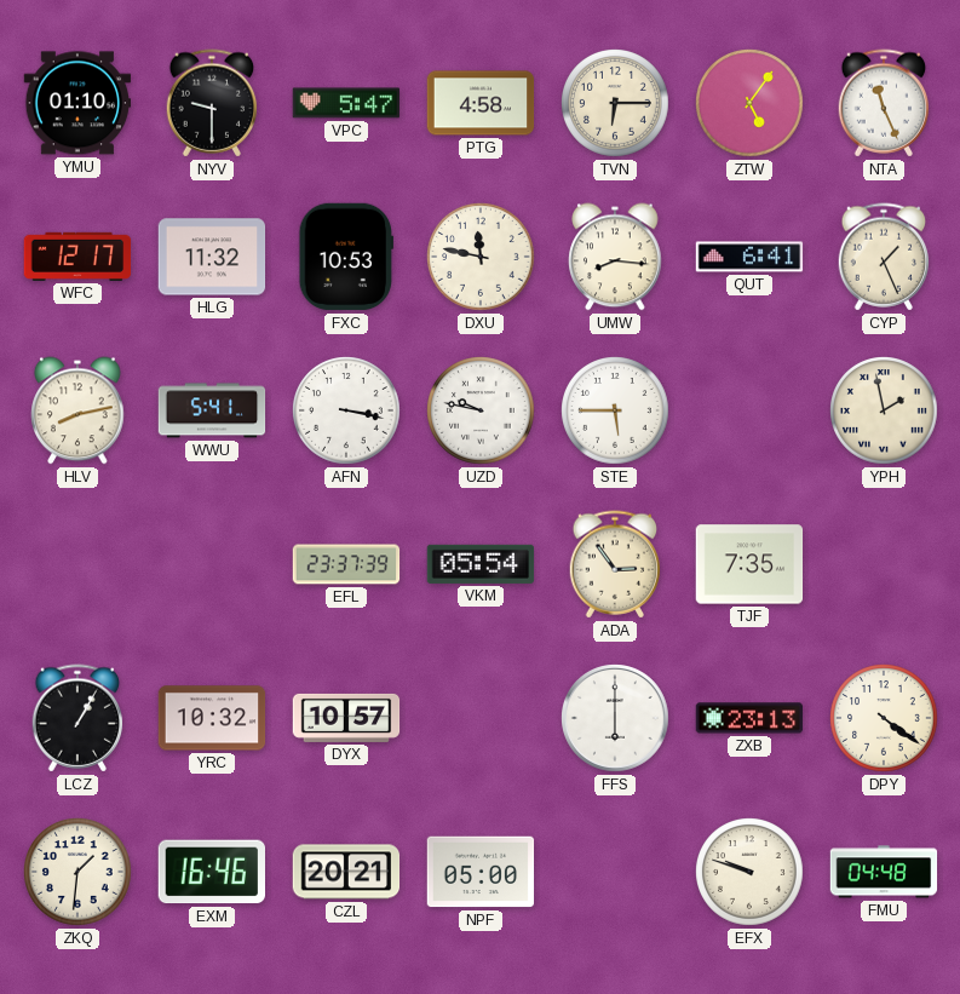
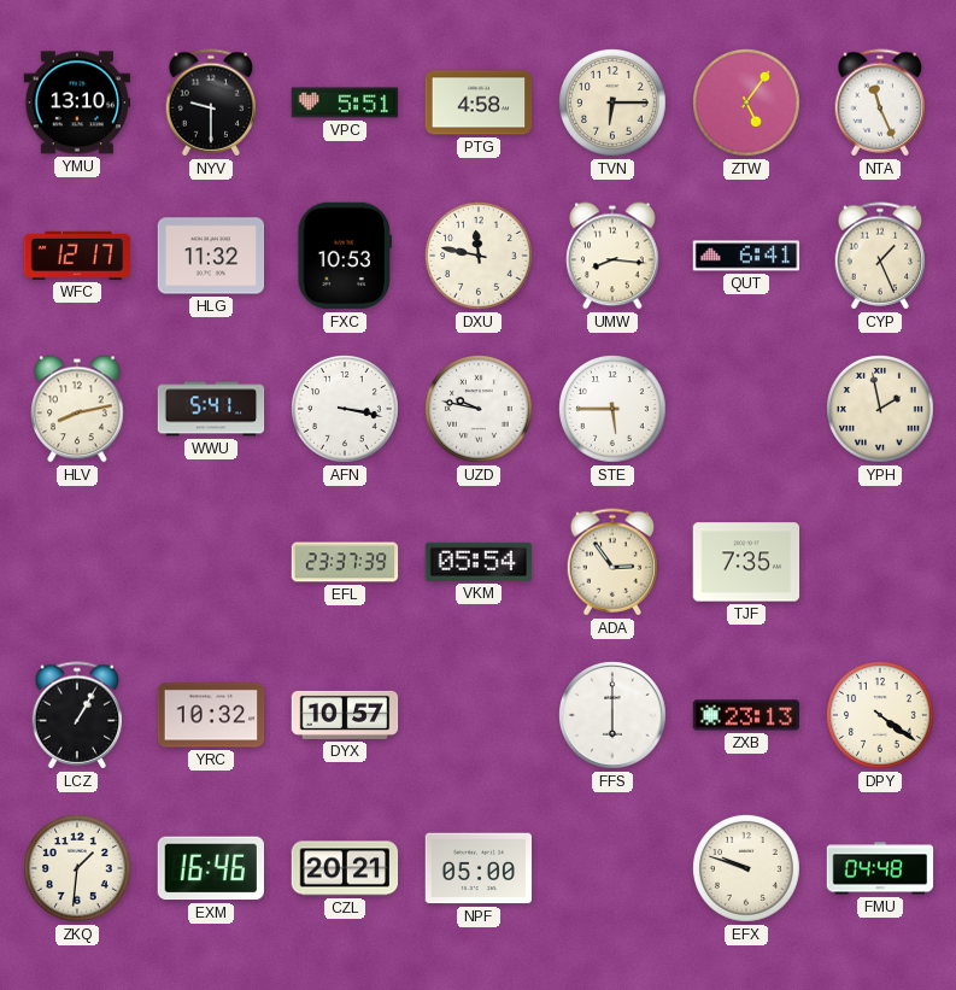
YMU: 01:10 -> 13:10
VPC: 5:47 -> 5:51
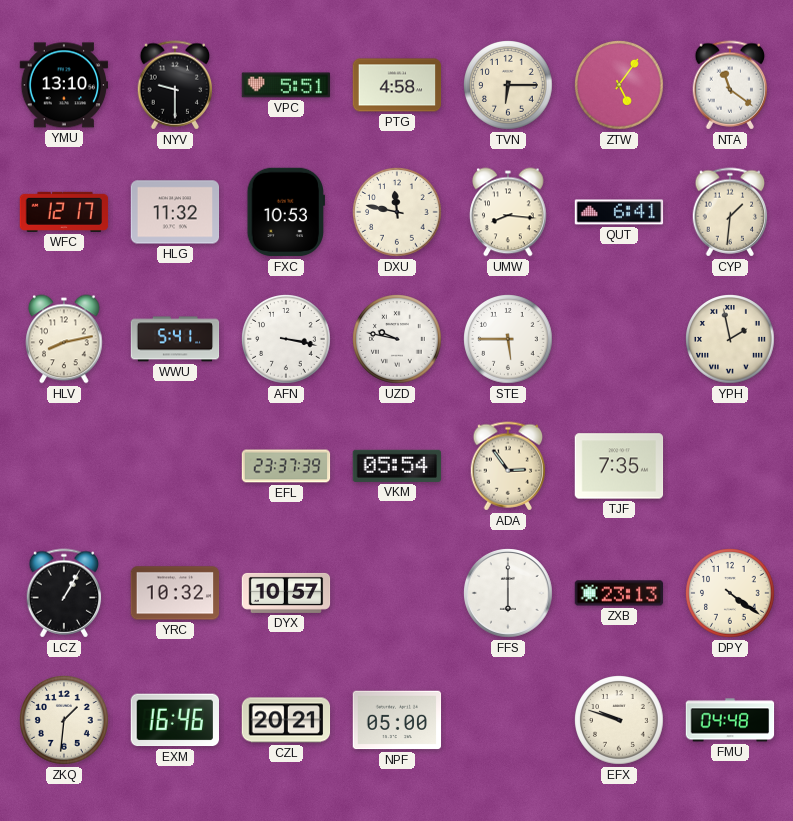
NTA: 11:26 -> 11:21
CYP: 1:26 -> 1:31
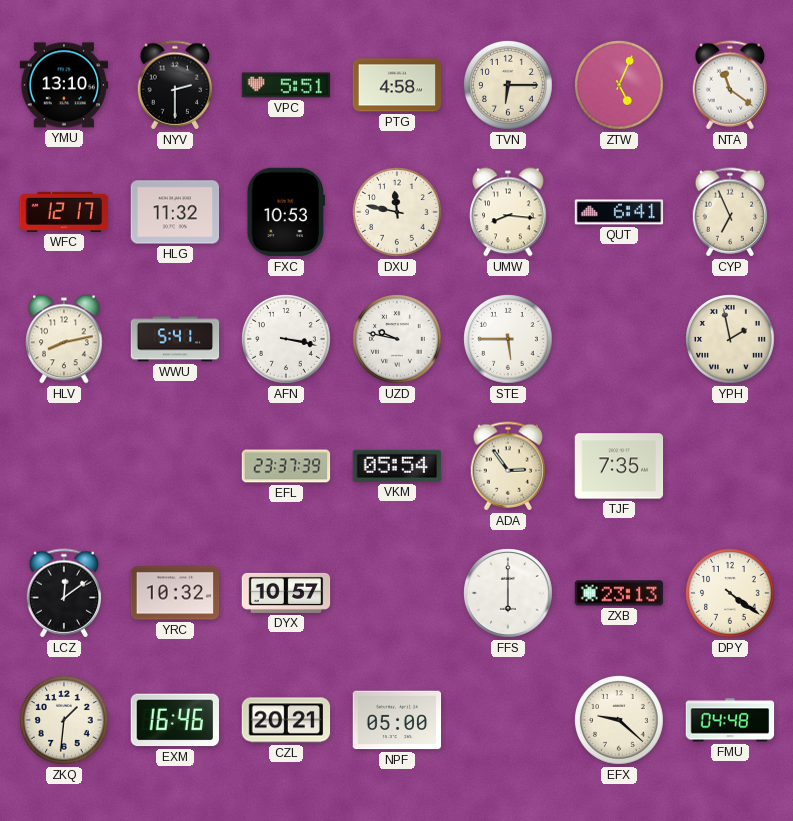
NYV: 9:30 -> 2:30
ZTW: 5:06 -> 5:04
CYP: 1:31 -> 6:56
LCZ: 1:05 -> 12:09
EFX: 9:48 -> 9:22
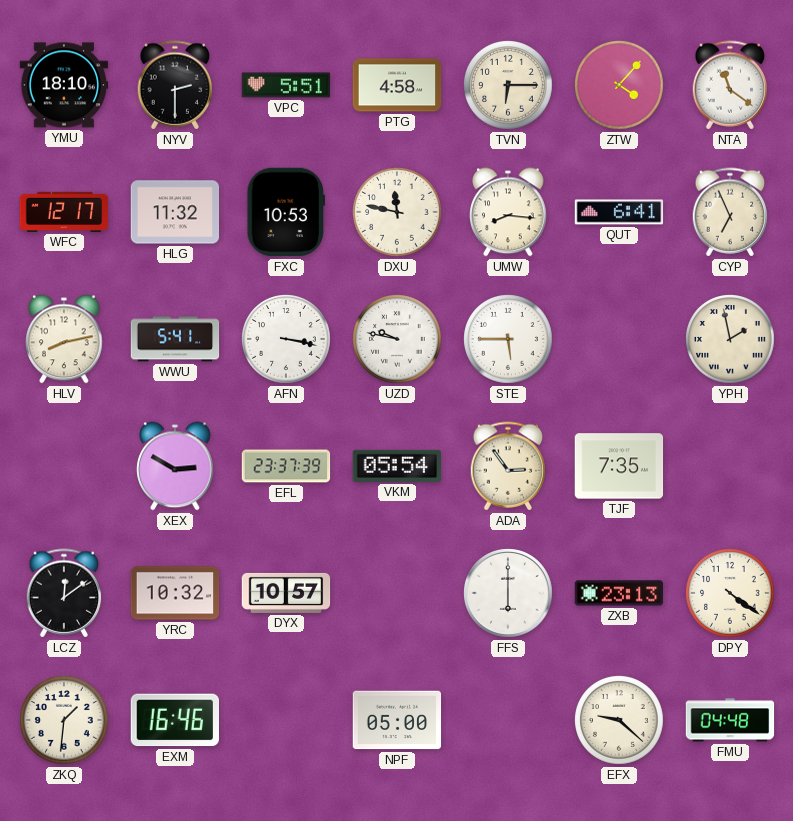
YMU: 13:10 -> 18:10
ZTW: 5:04 -> 4:07
XEX: none -> 2:50
CZL: 20:21 -> none
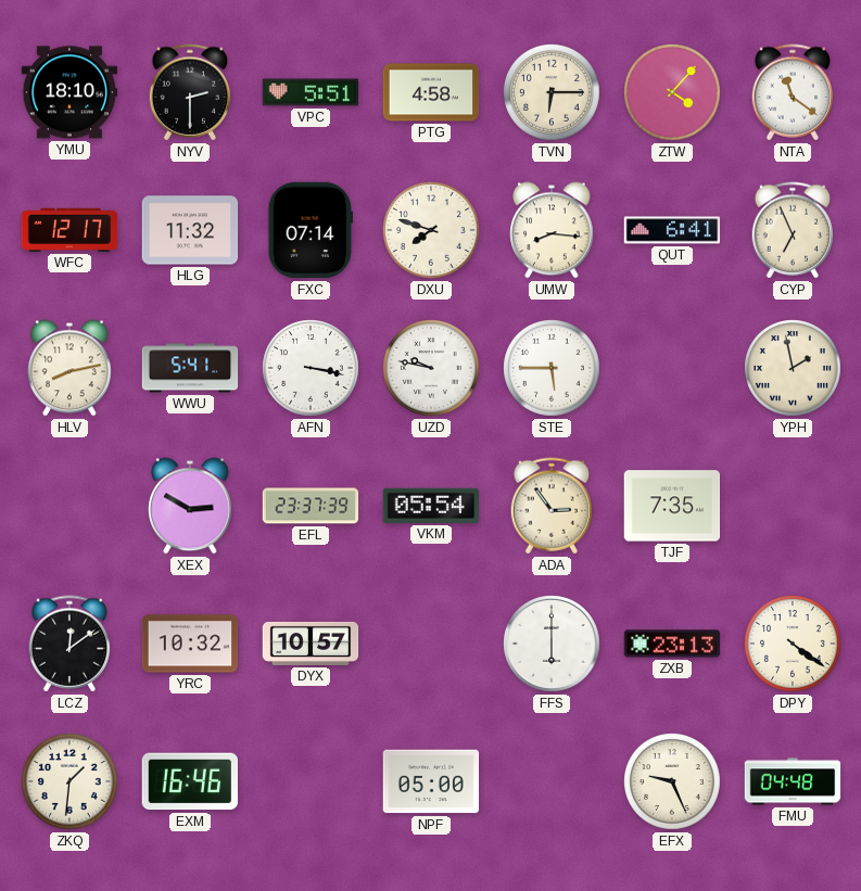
FXC: 10:53 -> 07:14
DXU: 11:47 -> 7:48
EFX: 9:22 -> 9:26
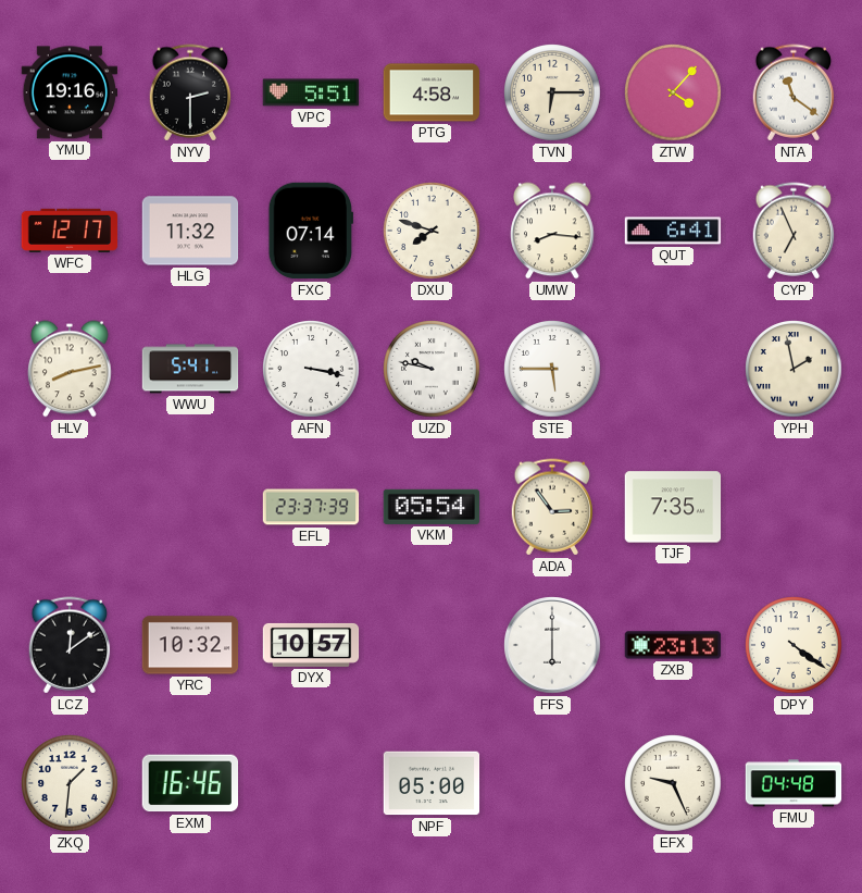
YMU: 18:10 -> 19:16
XEX: 2:50 -> none
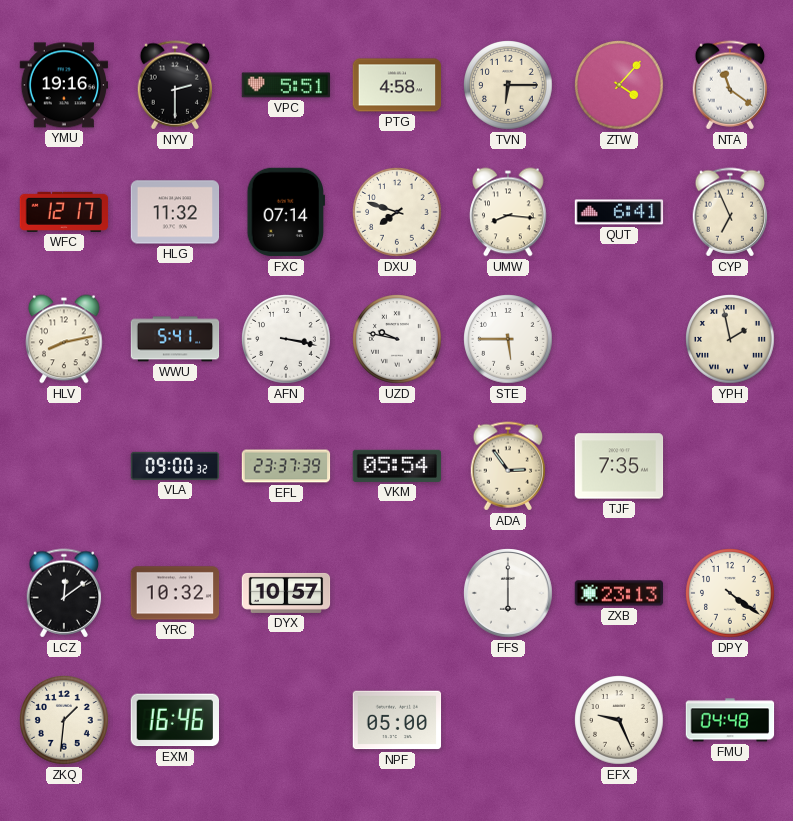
VLA: none -> 09:00
